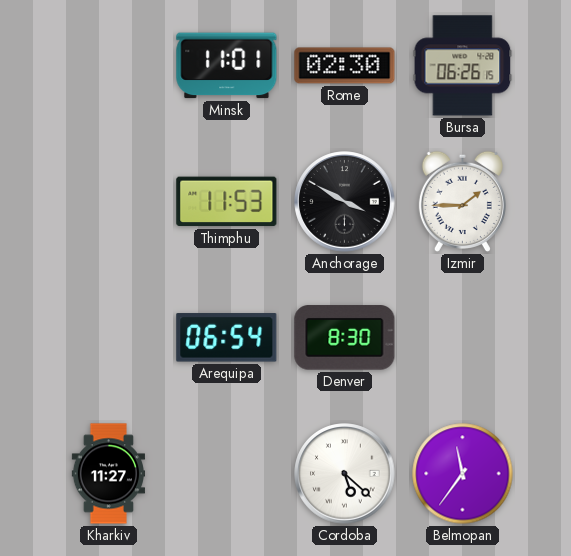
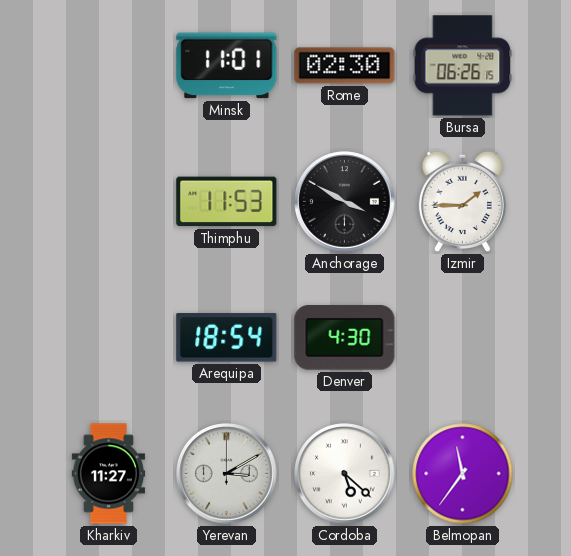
Arequipa: 06:54 -> 18:54
Denver: 8:30 -> 4:30
Yerevan: none -> 3:10
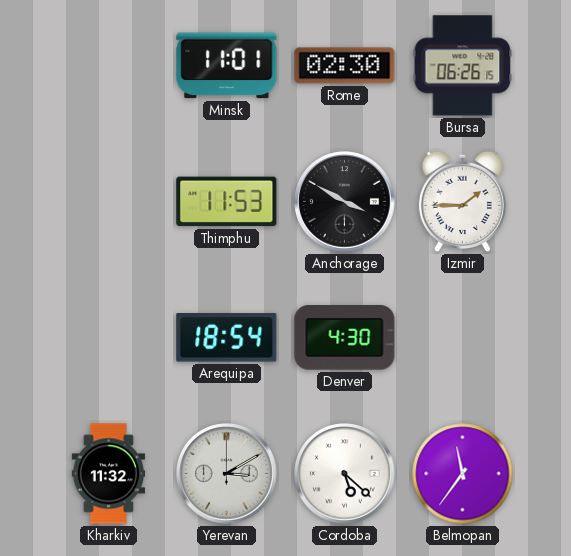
Kharkiv: 11:27 -> 11:32
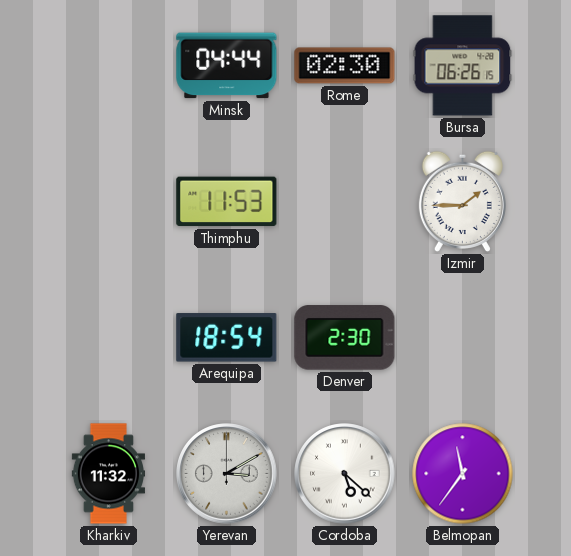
Minsk: 11:01 -> 04:44
Anchorage: 3:50 -> none
Denver: 4:30 -> 2:30
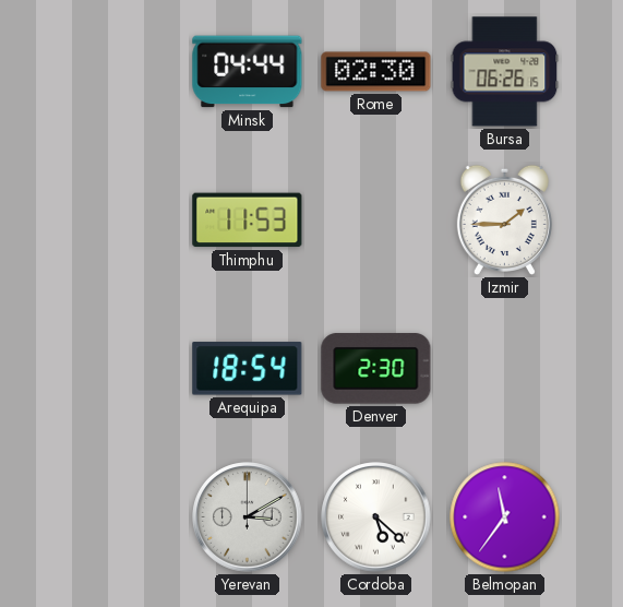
Kharkiv: 11:32 -> none
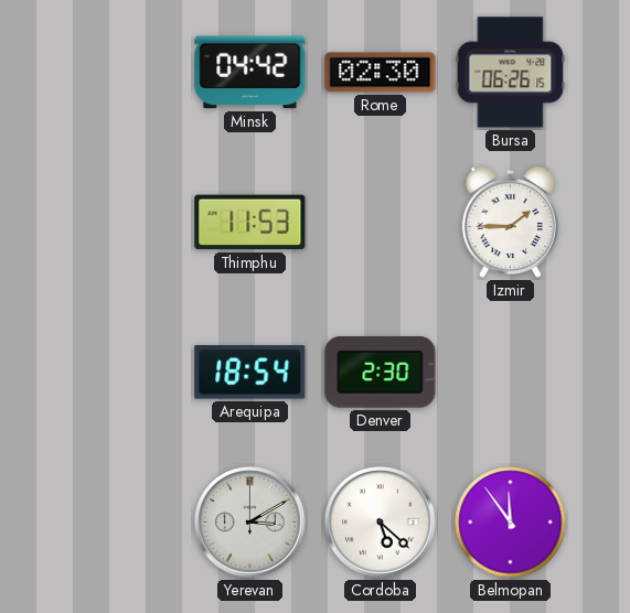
Minsk: 04:44 -> 04:42
Belmopan: 11:36 -> 11:54
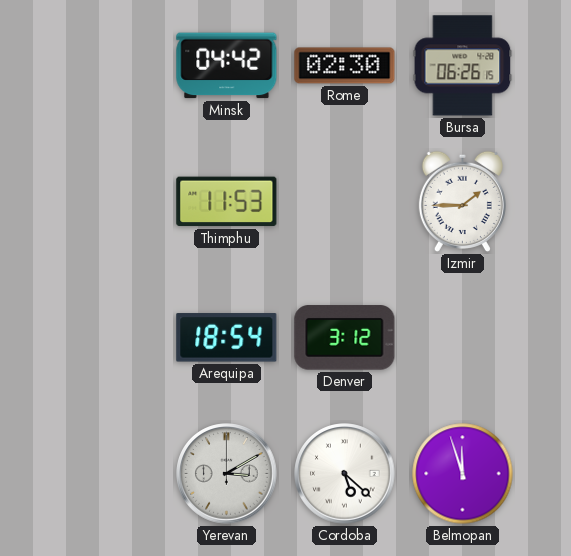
Denver: 2:30 -> 3:12
Belmopan: 11:54 -> 11:57
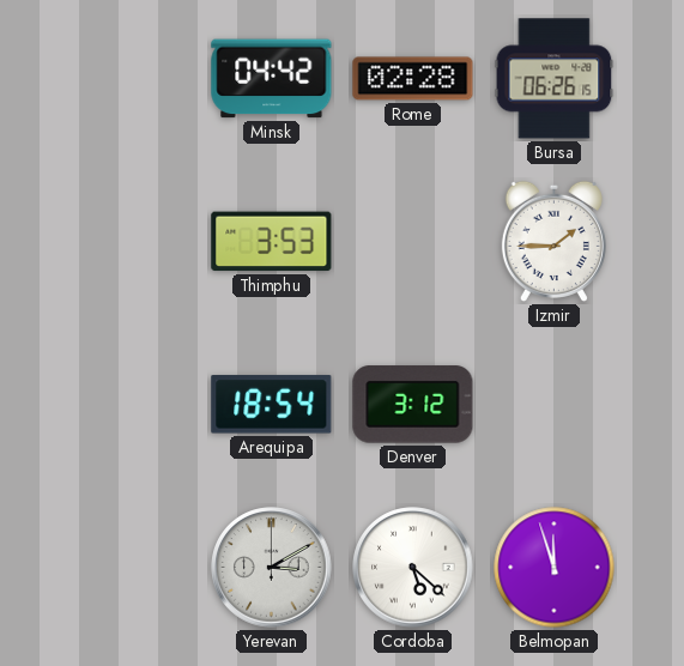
Rome: 02:30 -> 02:28
Thimphu: 11:53 -> 3:53
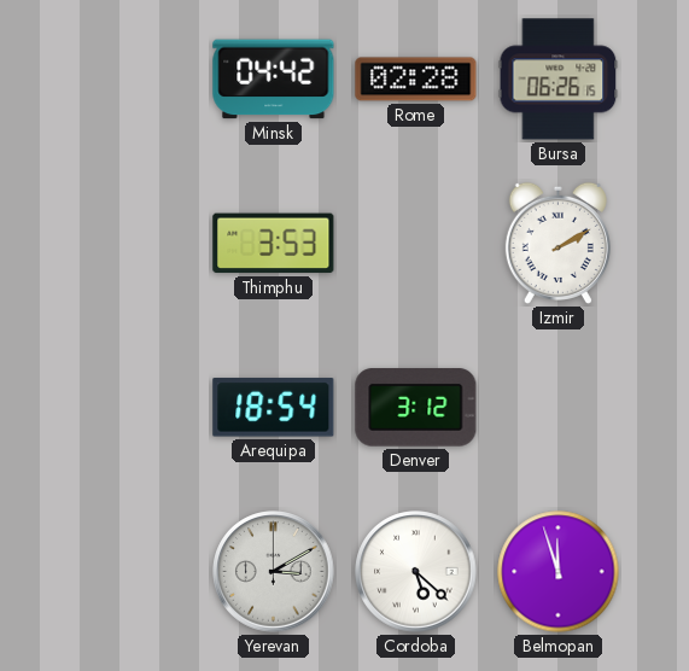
Izmir: 1:45 -> 2:10
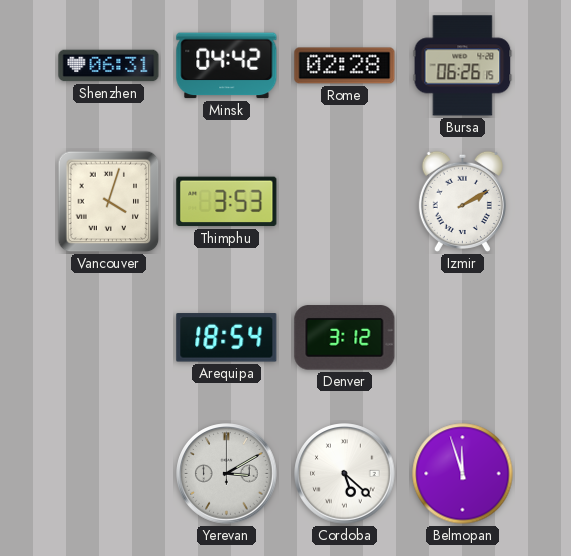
Shenzhen: none -> 06:31
Vancouver: none -> 4:03
